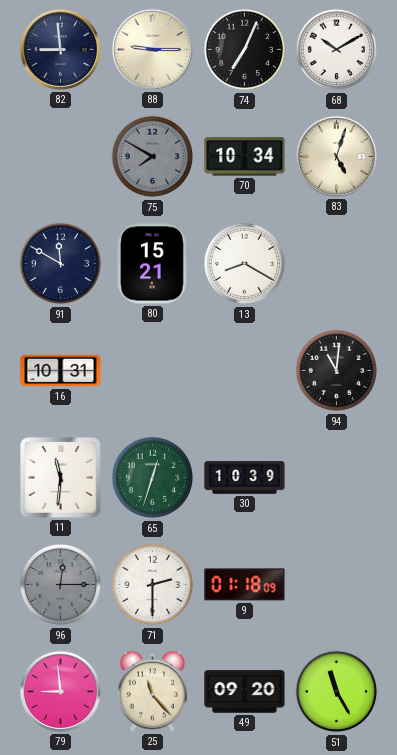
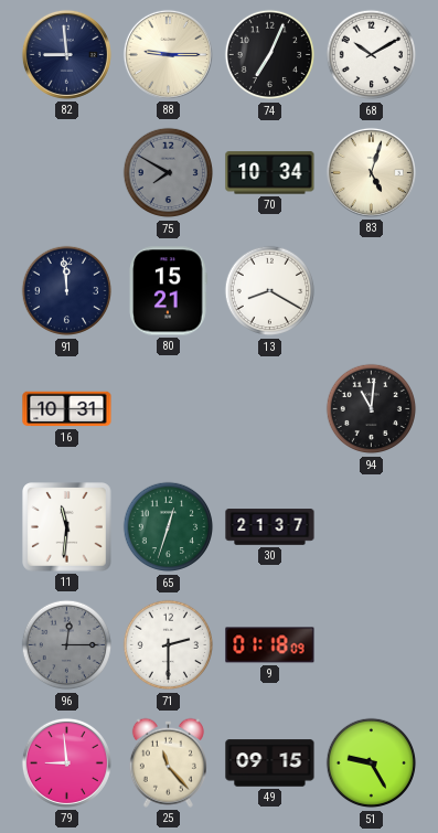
91: 11:50 -> 11:59
30: 10:39 -> 21:37
49: 09:20 -> 09:15
51: 11:25 -> 9:25
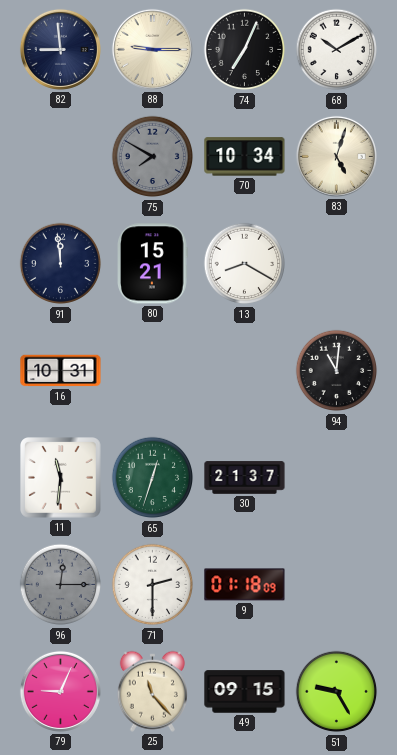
79: 8:59 -> 9:04
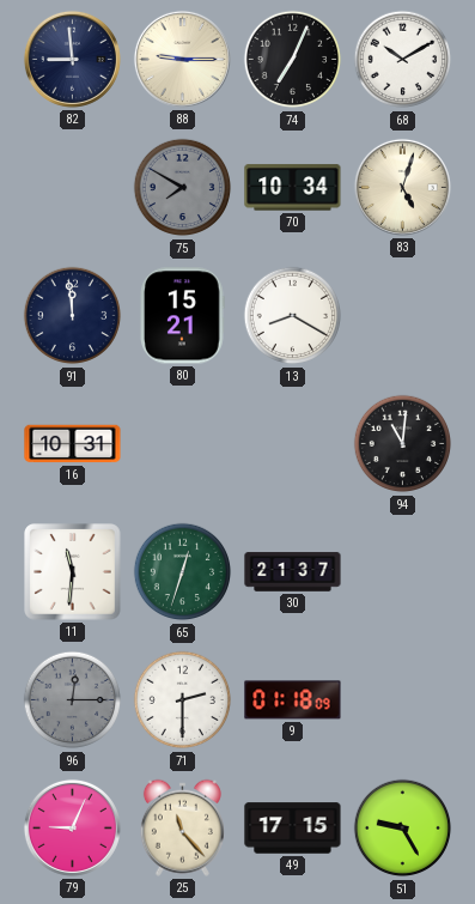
49: 09:15 -> 17:15
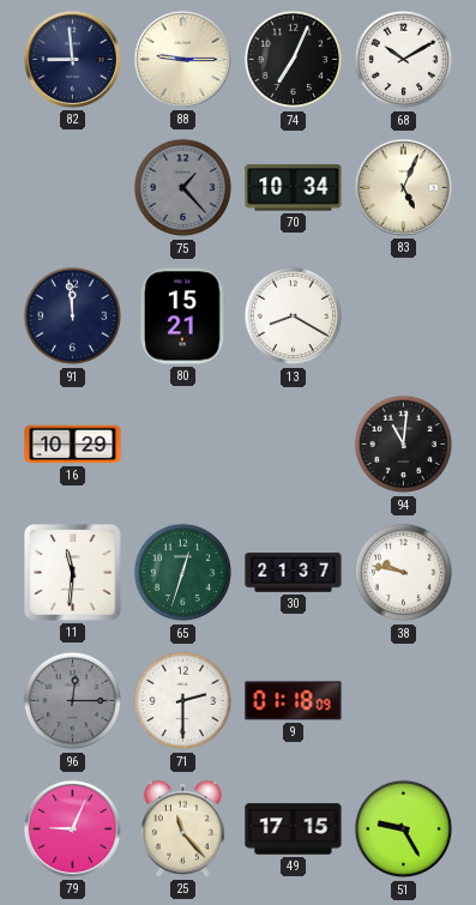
75: 7:50 -> 1:23
83: 5:03 -> 5:04
16: 10:31 -> 10:29
38: none -> 9:47
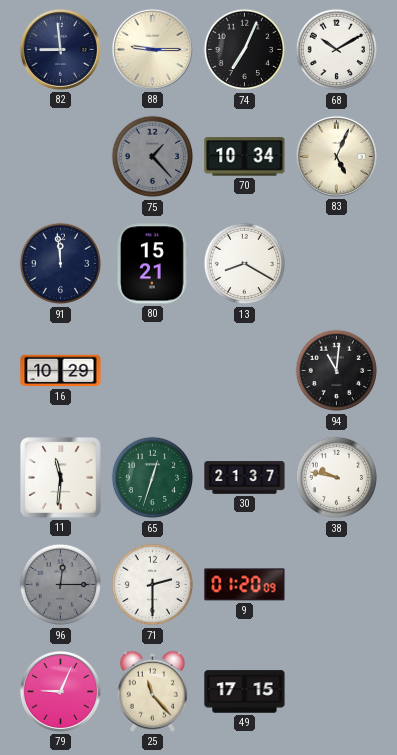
9: 01:18 -> 01:20
51: 9:25 -> none
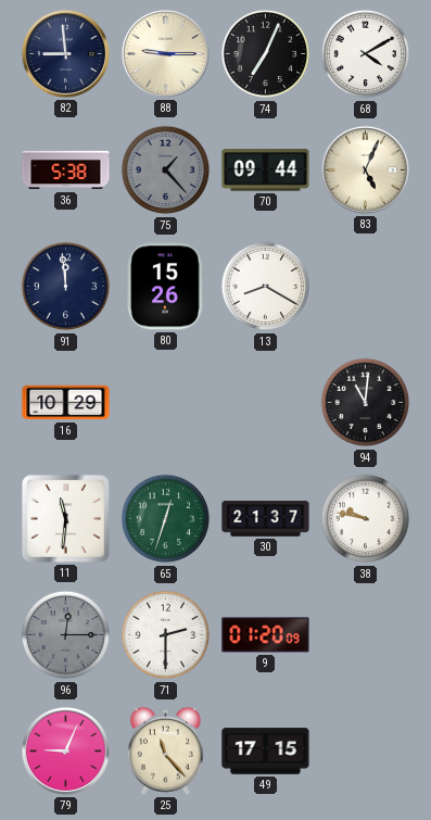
68: 10:10 -> 4:10
36: none -> 5:38
70: 10:34 -> 09:44
80: 15:21 -> 15:26
